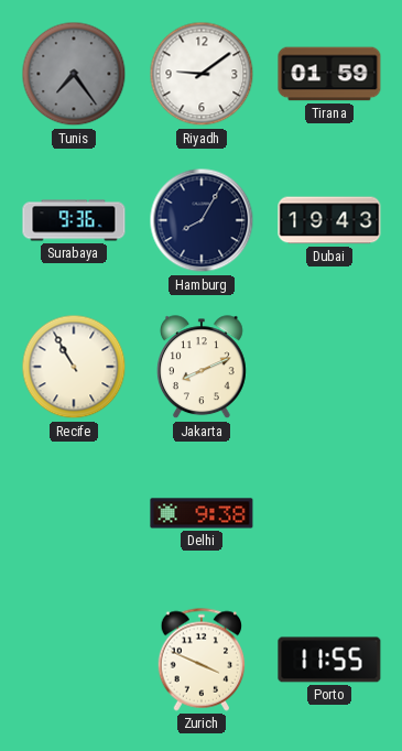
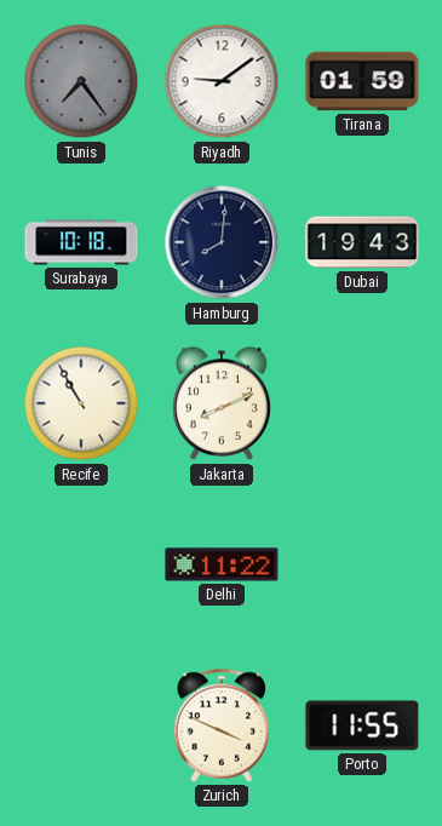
Surabaya: 9:36 -> 10:18
Hamburg: 8:05 -> 8:01
Delhi: 9:38 -> 11:22
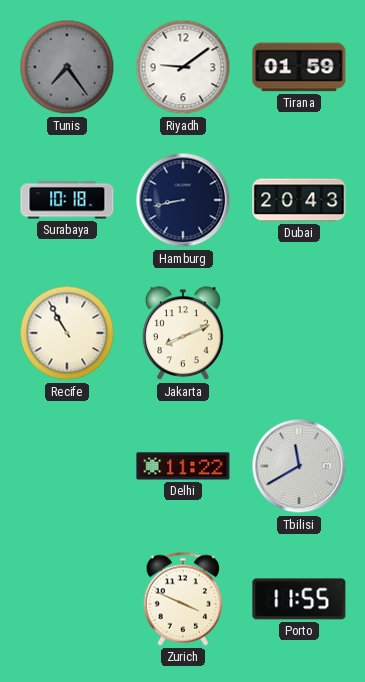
Hamburg: 8:01 -> 8:43
Dubai: 19:43 -> 20:43
Tbilisi: none -> 11:40
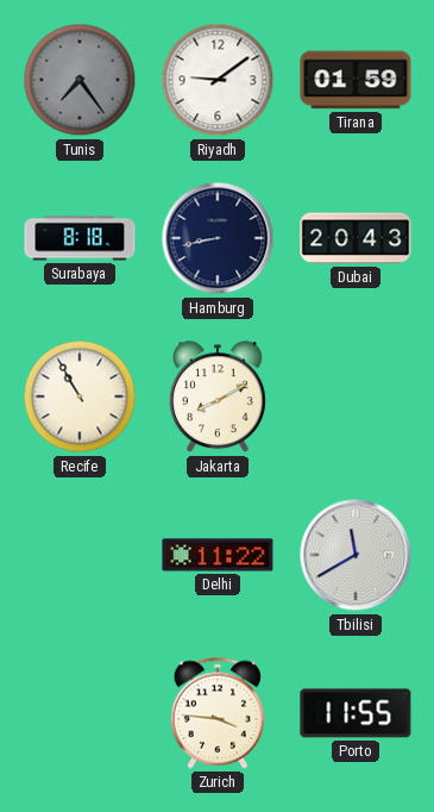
Surabaya: 10:18 -> 8:18
Jakarta: 8:11 -> 8:10
Zurich: 3:49 -> 3:46
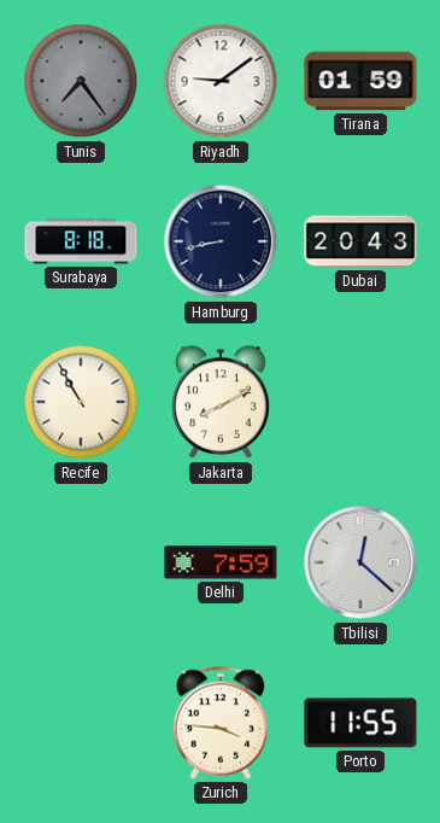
Delhi: 11:22 -> 7:59
Tbilisi: 11:40 -> 12:22
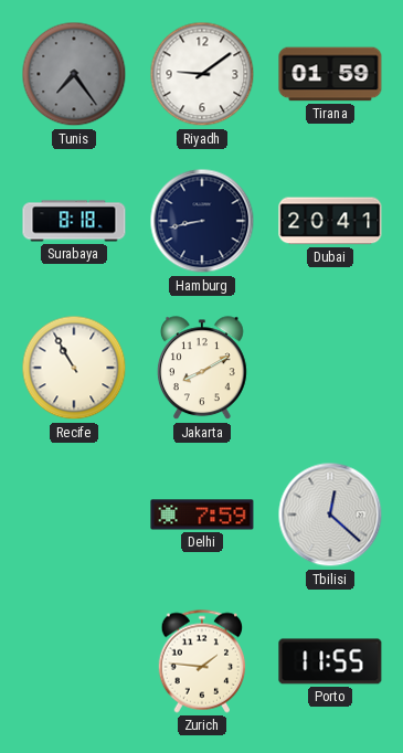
Dubai: 20:43 -> 20:41
Zurich: 3:46 -> 1:46
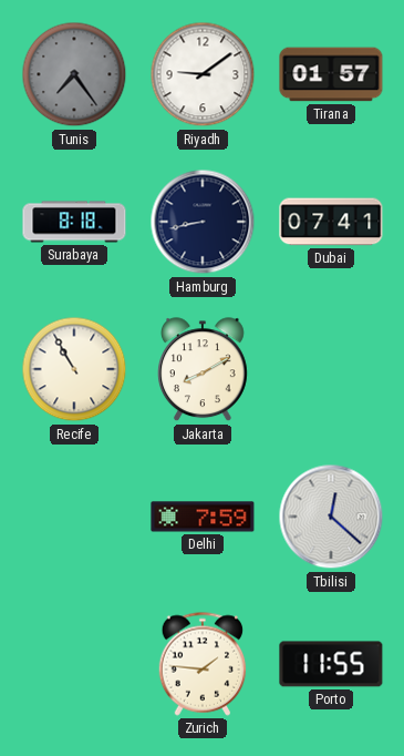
Tirana: 01:59 -> 01:57
Dubai: 20:41 -> 07:41
